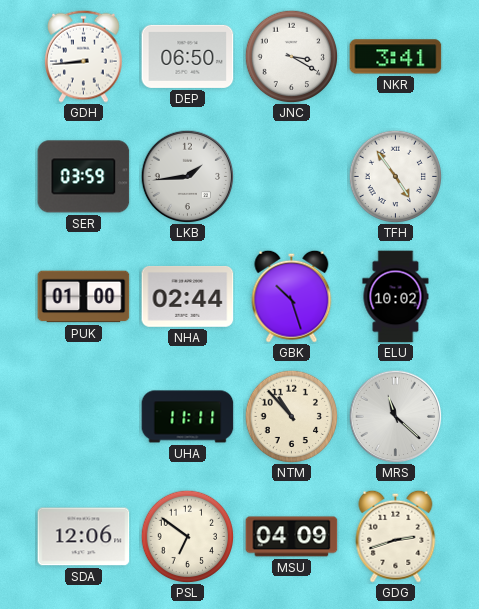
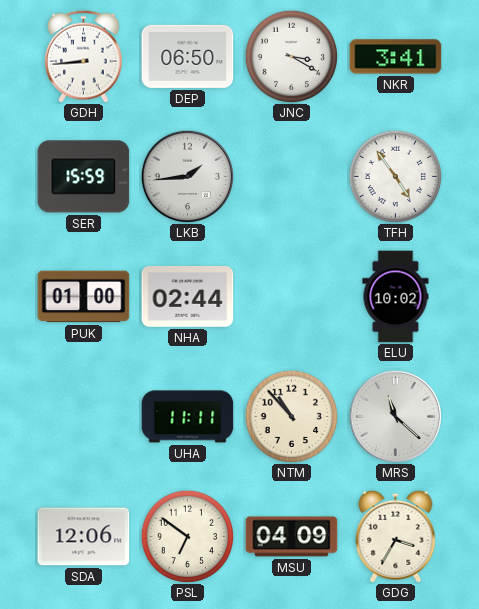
SER: 03:59 -> 15:59
GBK: 10:27 -> none
GDG: 2:42 -> 3:35
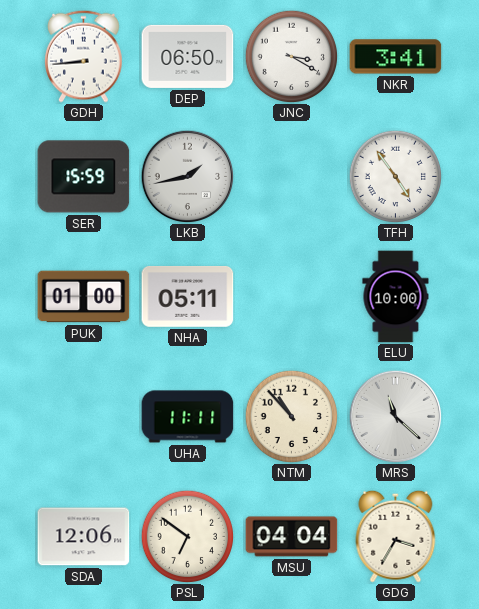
LKB: 1:44 -> 1:43
NHA: 02:44 -> 05:11
ELU: 10:02 -> 10:00
MSU: 04:09 -> 04:04
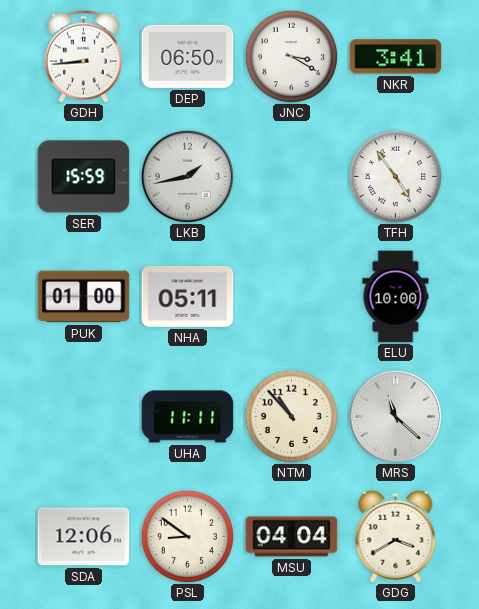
PSL: 6:51 -> 8:51
GDG: 3:35 -> 3:40
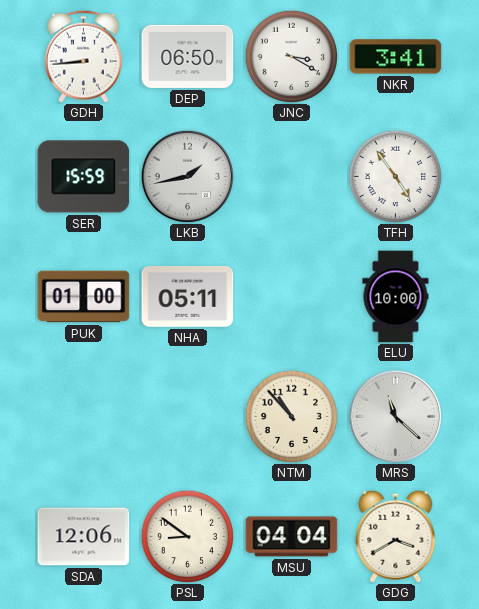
UHA: 11:11 -> none
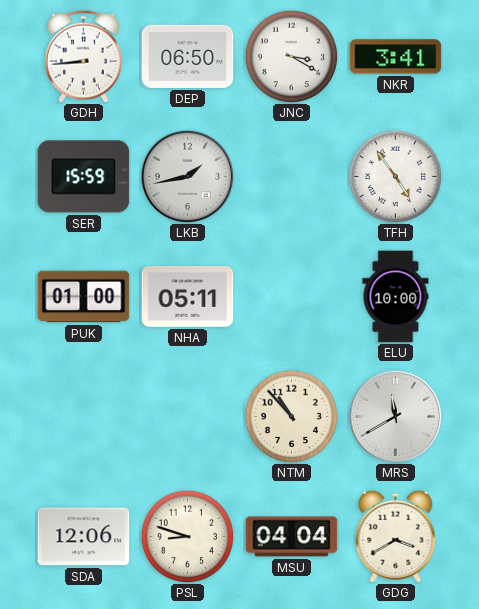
MRS: 11:22 -> 11:40
PSL: 8:51 -> 8:48
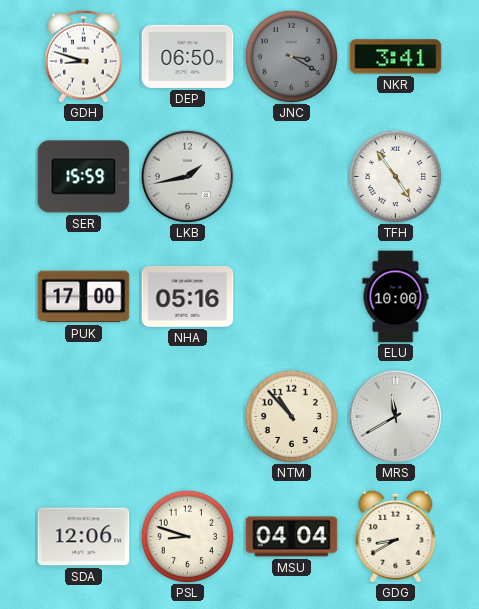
GDH: 8:44 -> 8:48
JNC dial: white -> grey
PUK: 01:00 -> 17:00
NHA: 05:11 -> 05:16
GDG: 3:40 -> 8:40
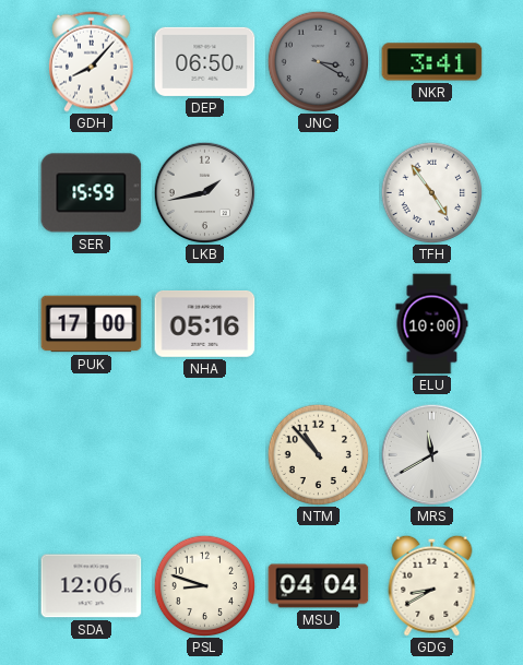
GDH: 8:48 -> 8:07
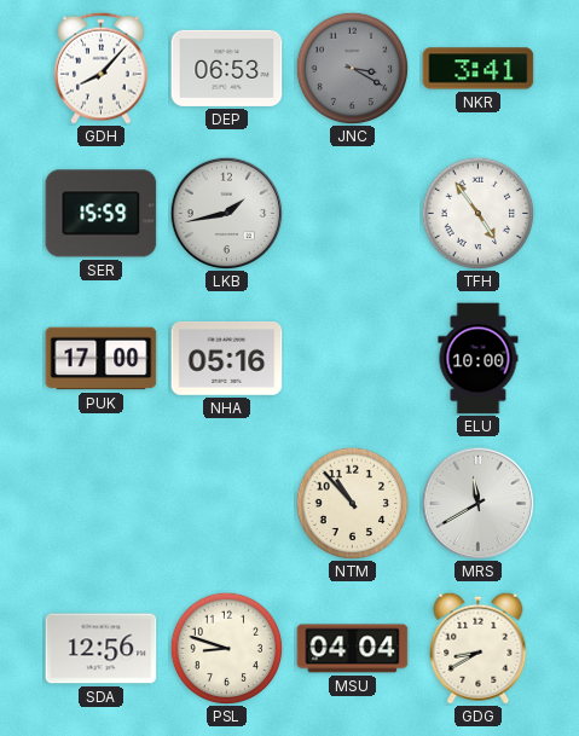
DEP: 06:50 -> 06:53
SDA: 12:06 -> 12:56
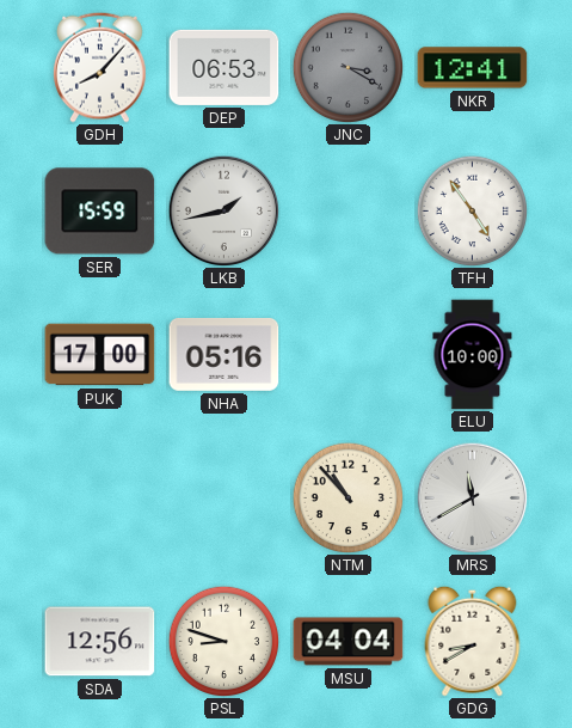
NKR: 3:41 -> 12:41
